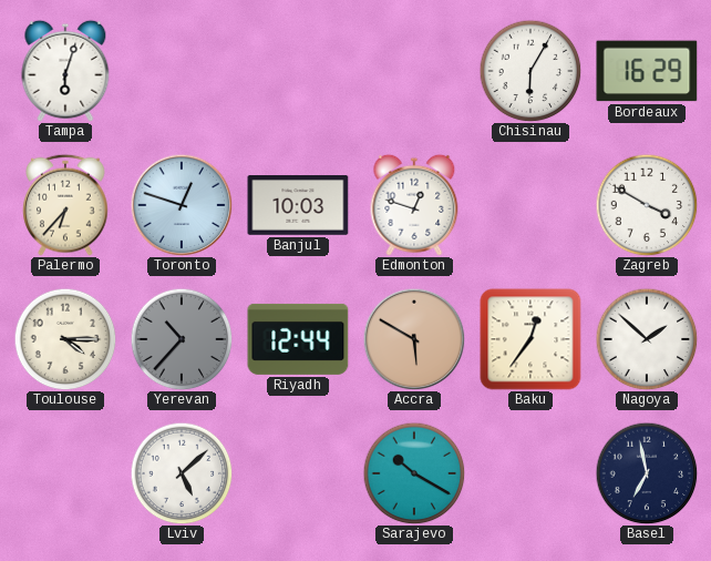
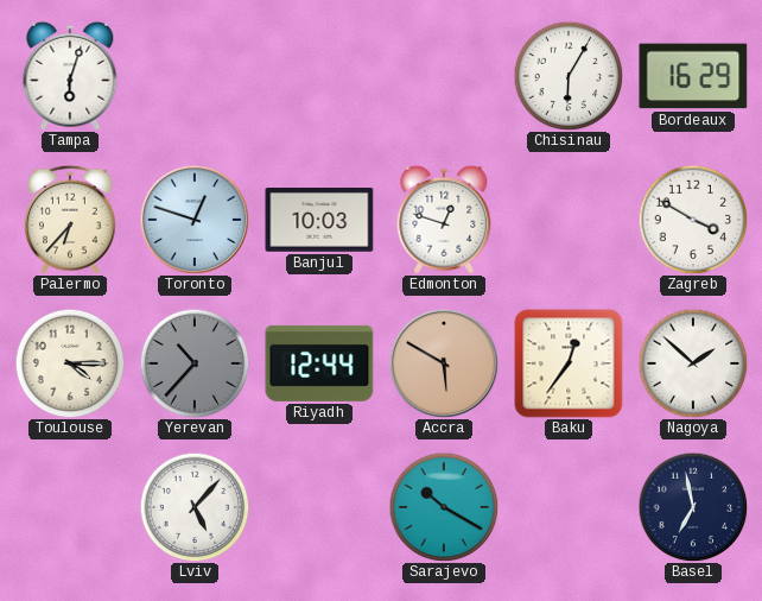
Lviv: 5:08 -> 5:07
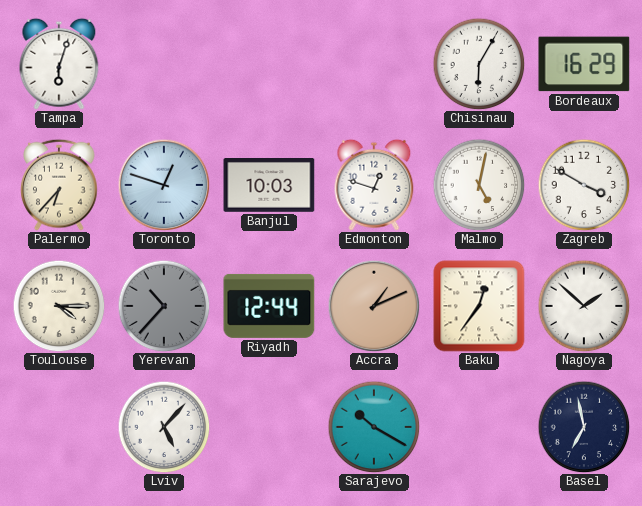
Malmo: none -> 5:02
Accra: 5:50 -> 1:11
